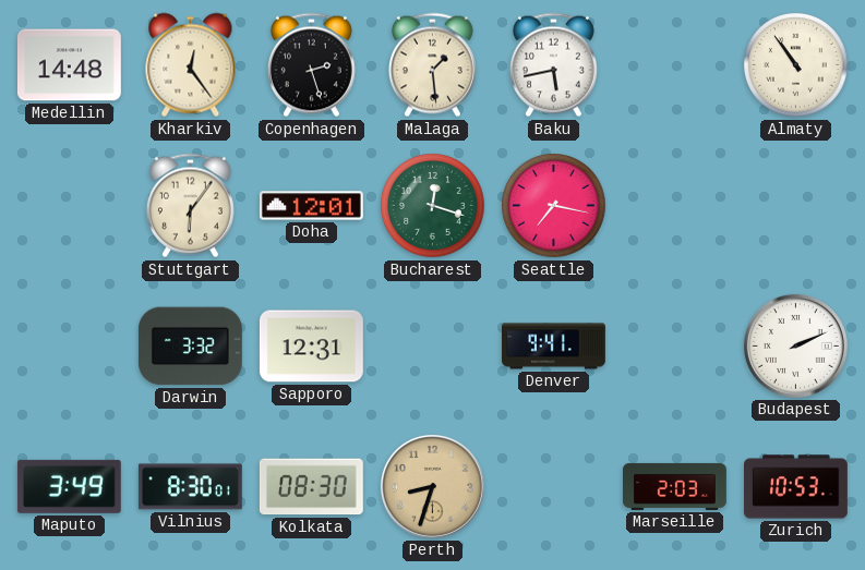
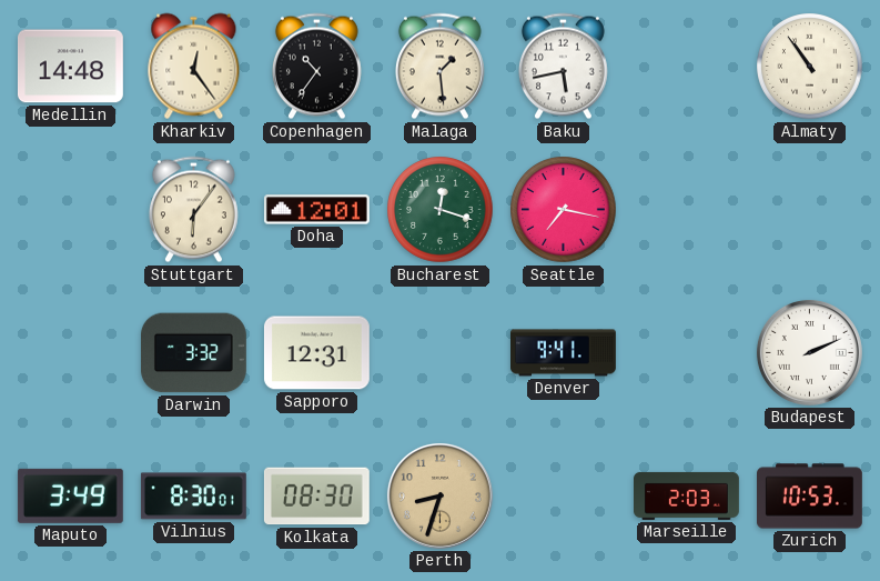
Copenhagen: 2:27 -> 10:36
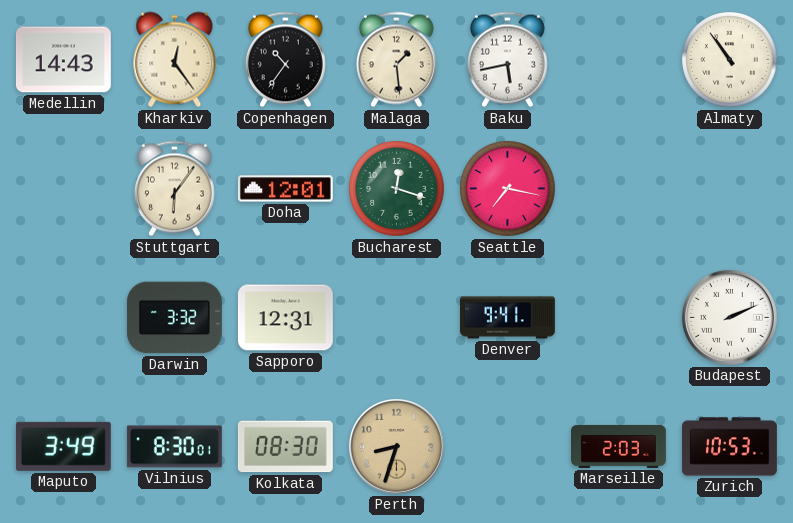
Medellin: 14:48 -> 14:43
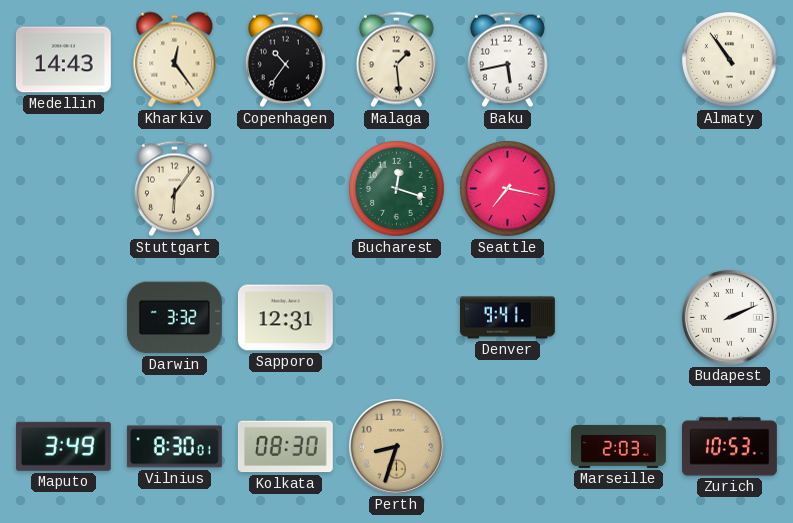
Doha: 12:01 -> none
